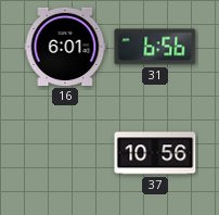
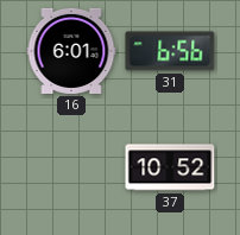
37: 10:56 -> 10:52
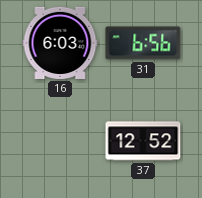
16: 6:01 -> 6:03
37: 10:52 -> 12:52
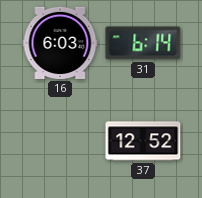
31: 6:56 -> 6:14
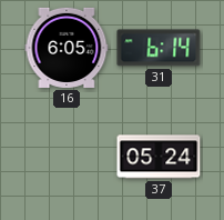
16: 6:03 -> 6:05
37: 12:52 -> 05:24
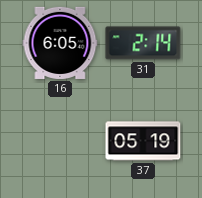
31: 6:14 -> 2:14
37: 05:24 -> 05:19
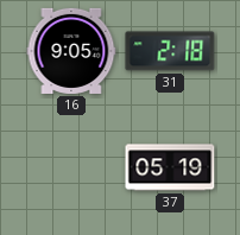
16: 6:05 -> 9:05
31: 2:14 -> 2:18
